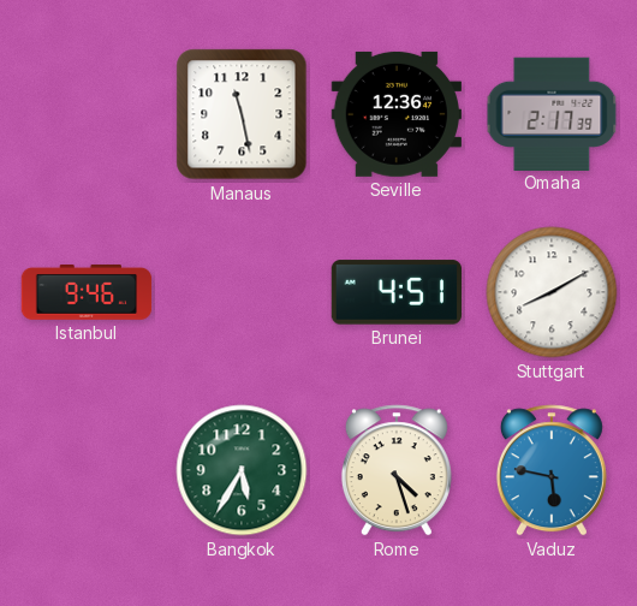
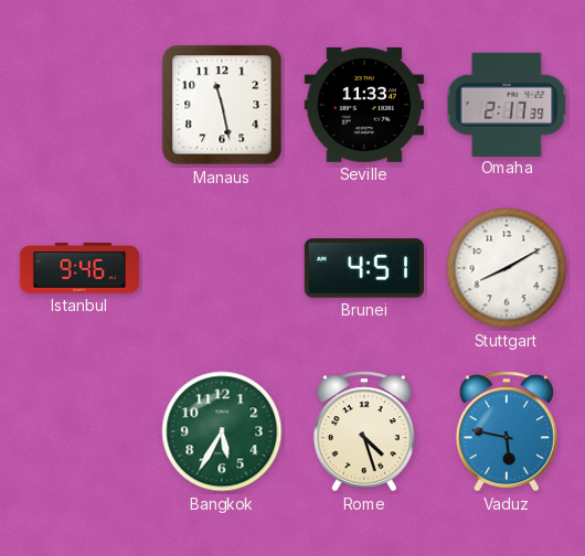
Seville: 12:36 -> 11:33
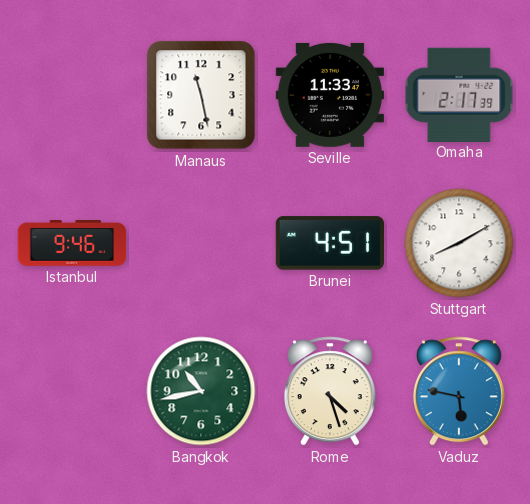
Bangkok: 5:35 -> 10:43
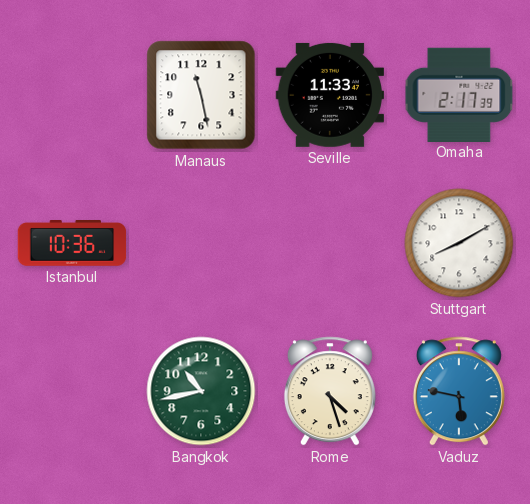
Istanbul: 9:46 -> 10:36
Brunei: 4:51 -> none
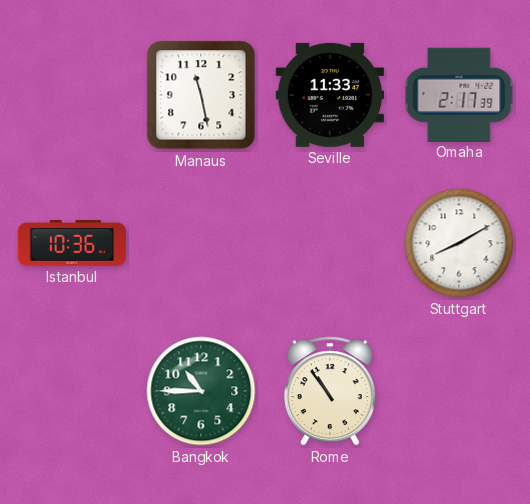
Bangkok: 10:43 -> 10:45
Rome: 4:27 -> 10:54
Vaduz: 5:47 -> none
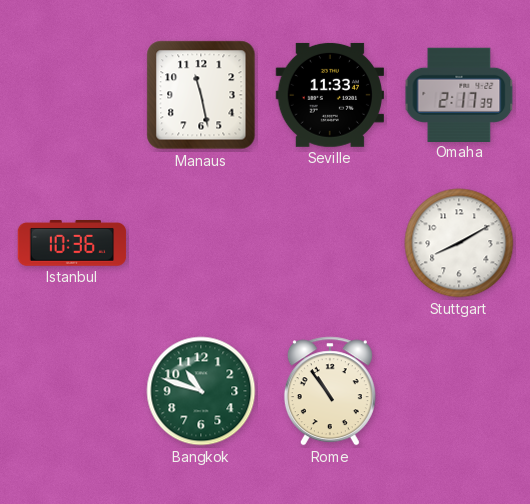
Bangkok: 10:45 -> 10:48
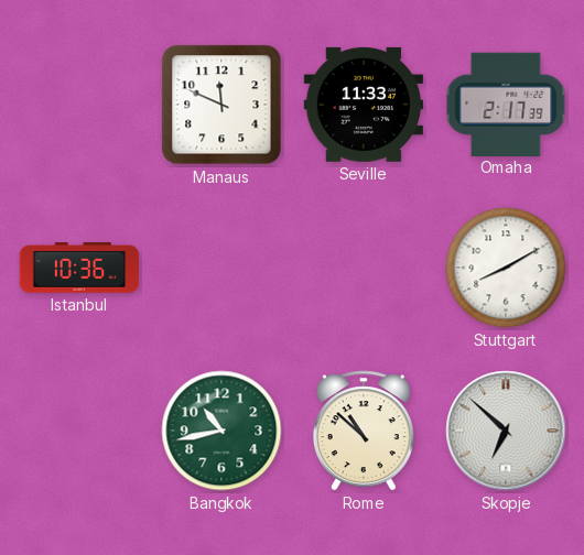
Manaus: 11:28 -> 11:49
Bangkok: 10:48 -> 10:43
Rome: 10:54 -> 10:52
Skopje: none -> 6:52
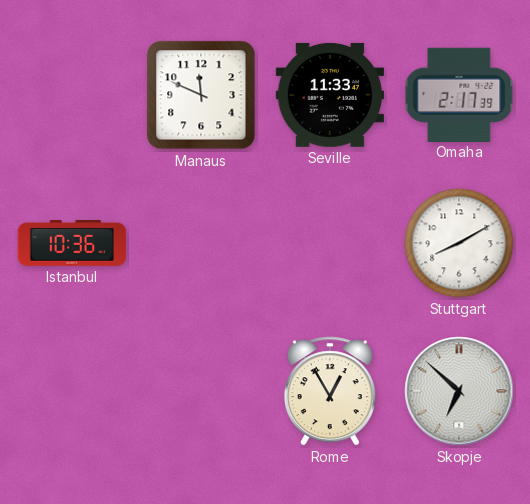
Bangkok: 10:43 -> none
Rome: 10:52 -> 12:55
